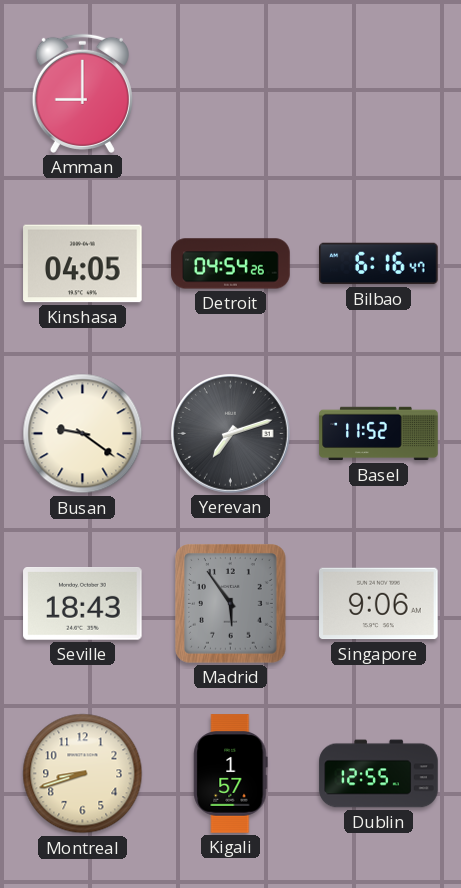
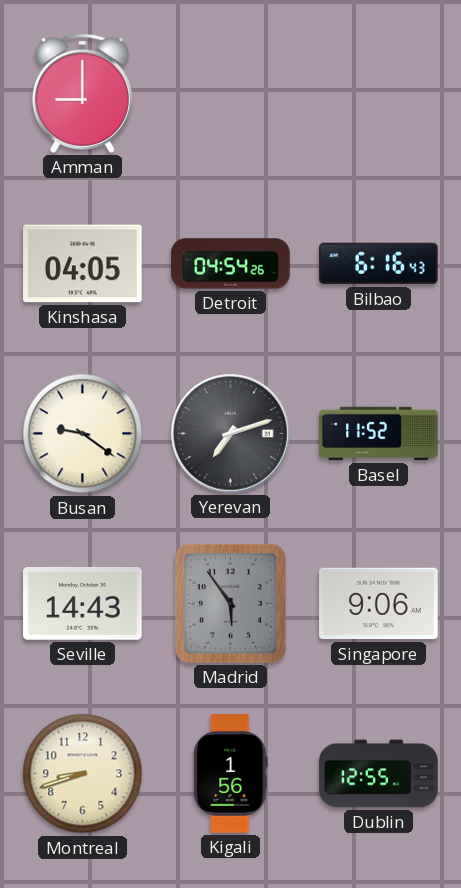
Bilbao: 6:16:47 -> 6:16:43
Seville: 18:43 -> 14:43
Kigali: 1:57 -> 1:56
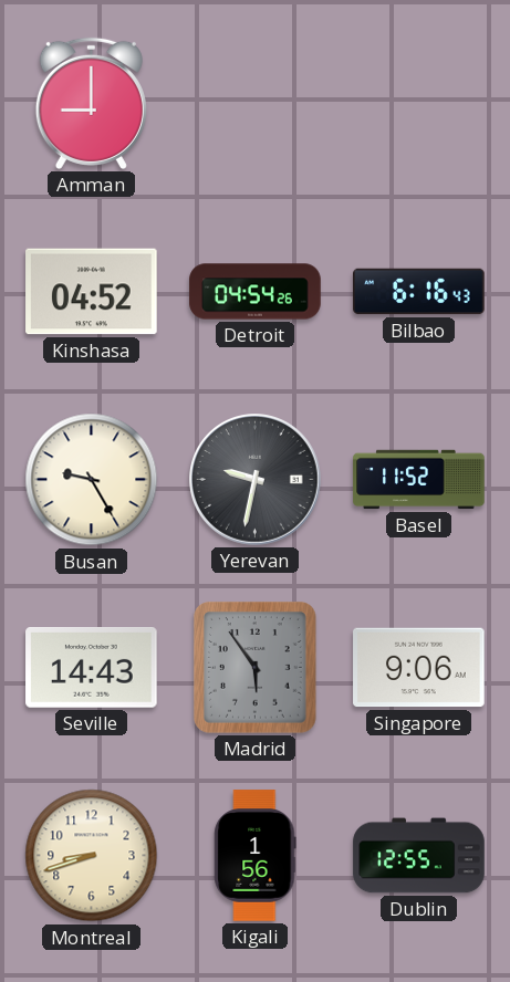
Kinshasa: 04:05 -> 04:52
Busan: 9:21 -> 9:25
Yerevan: 7:12 -> 9:32
